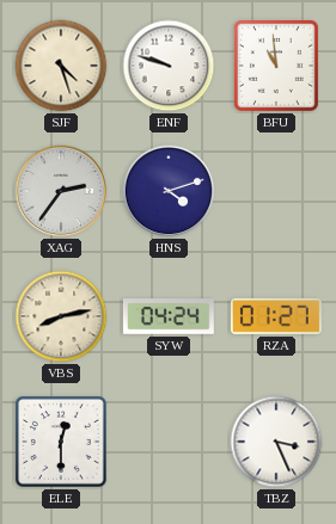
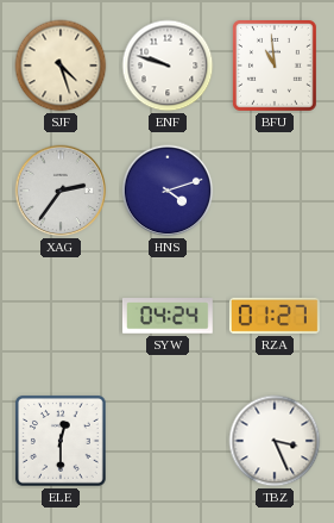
VBS: 8:13 -> none
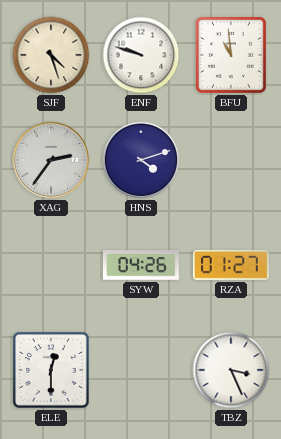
SYW: 04:24 -> 04:26
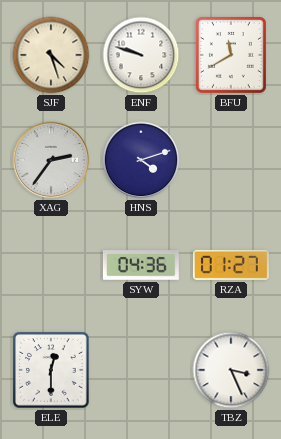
BFU: 10:59 -> 11:40
SYW: 04:26 -> 04:36
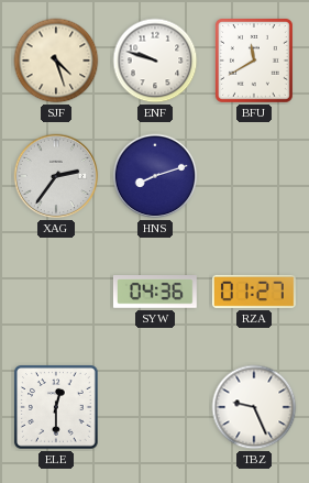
HNS: 4:12 -> 8:12
TBZ: 3:26 -> 9:26
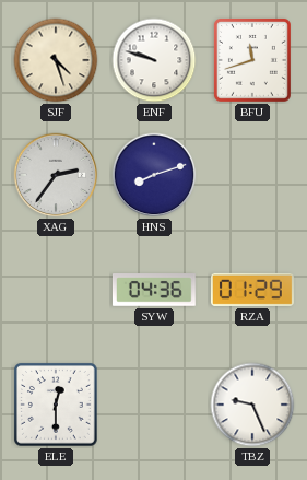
BFU: 11:40 -> 11:42
RZA: 01:27 -> 01:29
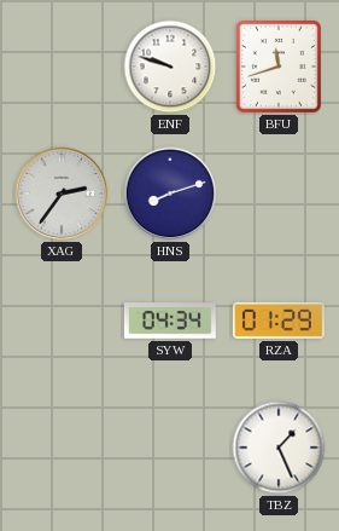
SJF: 4:27 -> none
SYW: 04:36 -> 04:34
ELE: 12:30 -> none
TBZ: 9:26 -> 1:26
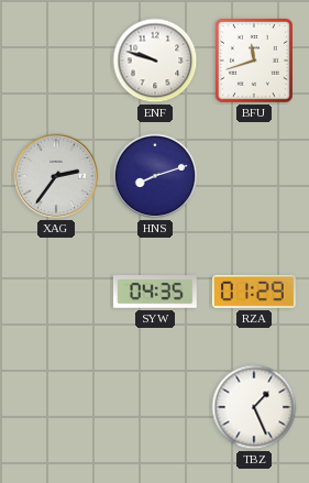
SYW: 04:34 -> 04:35
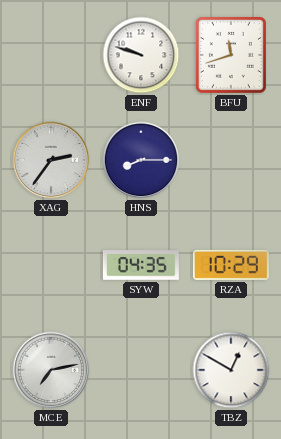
HNS: 8:12 -> 8:15
RZA: 01:29 -> 10:29
MCE: none -> 7:13
TBZ: 1:26 -> 12:50
